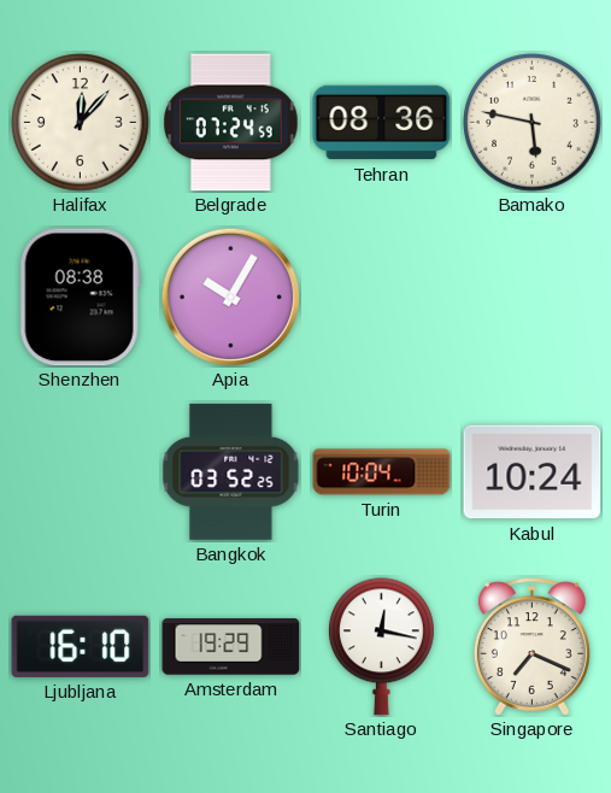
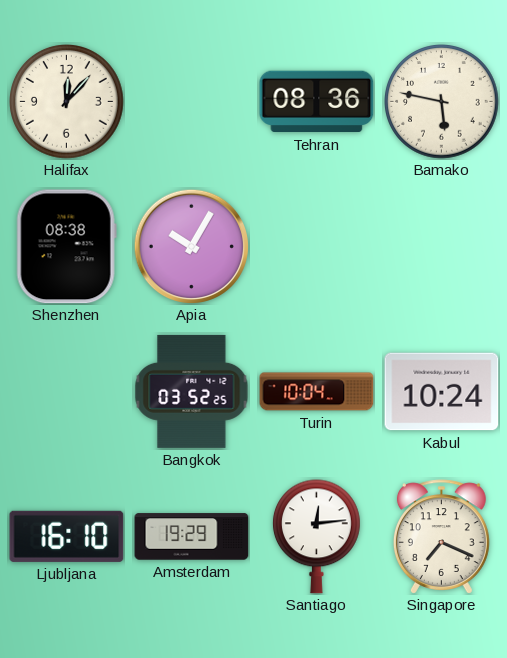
Belgrade: 07:24 -> none
Santiago: 12:17 -> 12:14
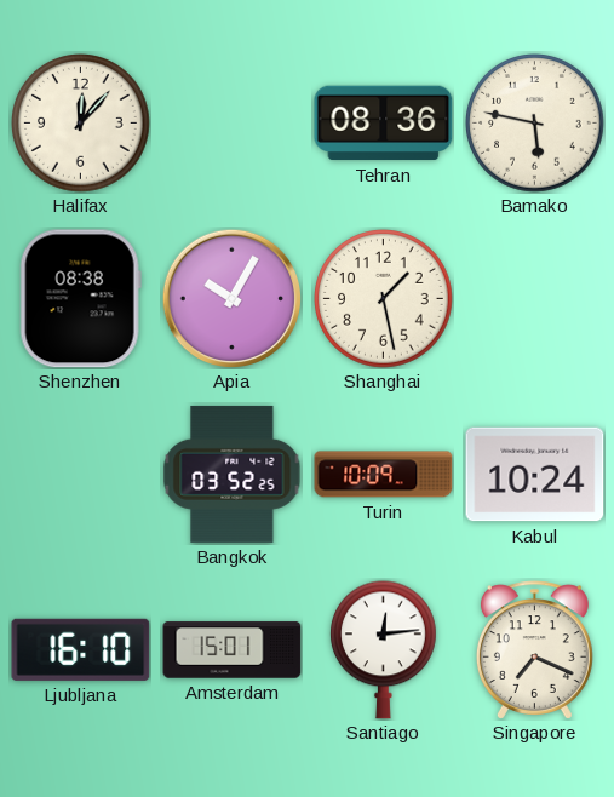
Shanghai: none -> 1:28
Turin: 10:04 -> 10:09
Amsterdam: 19:29 -> 15:01
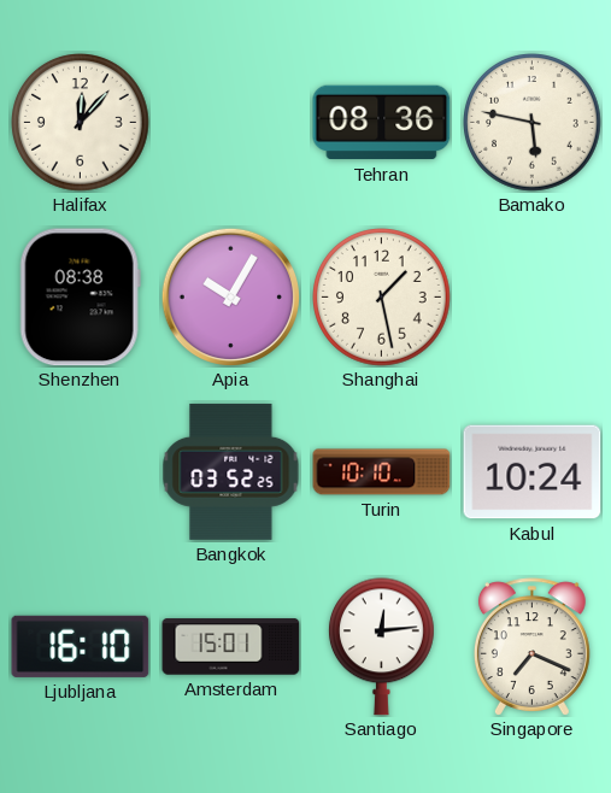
Turin: 10:09 -> 10:10
